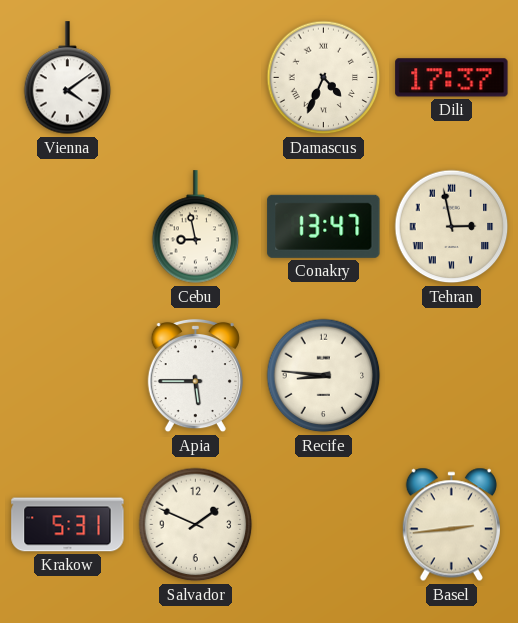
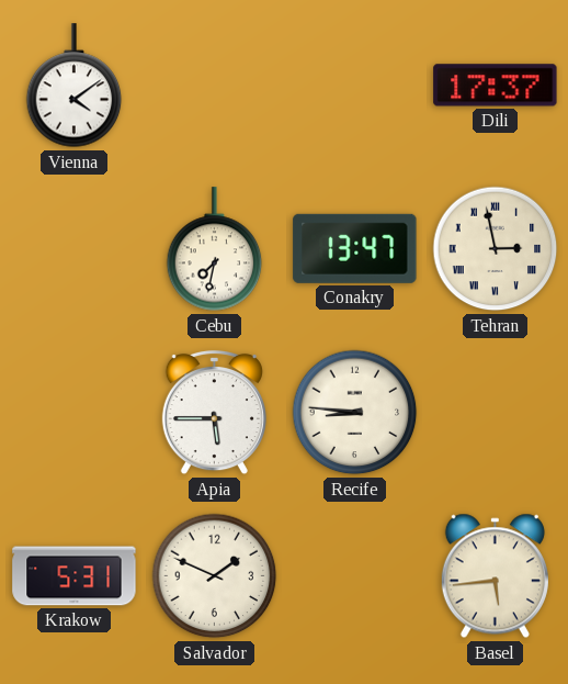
Damascus: 4:34 -> none
Cebu: 8:58 -> 7:32
Basel: 2:44 -> 5:44
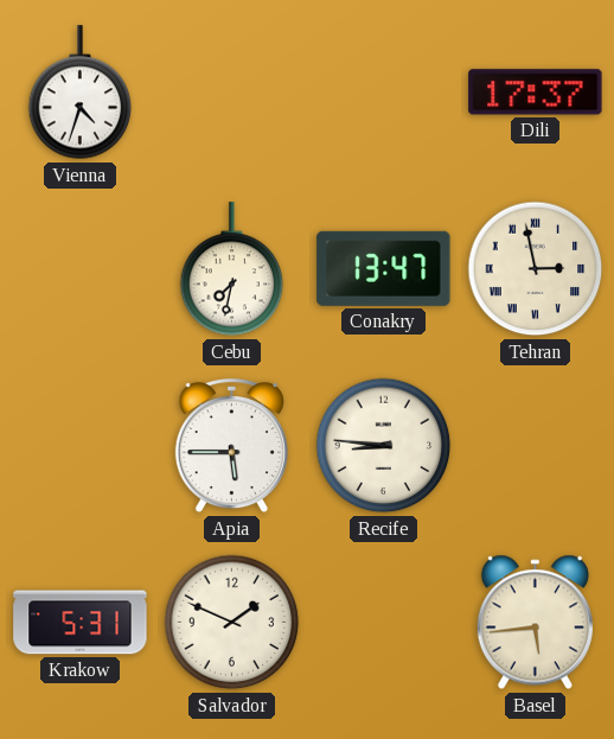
Vienna: 4:09 -> 4:33
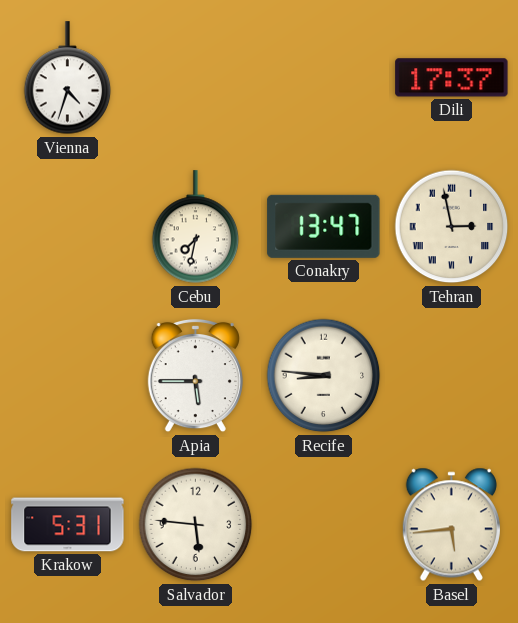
Salvador: 1:49 -> 5:46
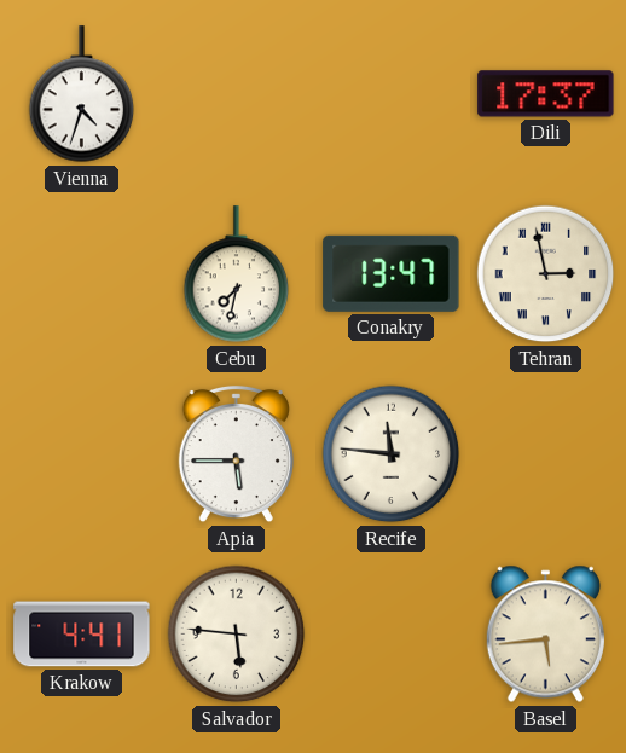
Recife: 8:46 -> 11:46
Krakow: 5:31 -> 4:41
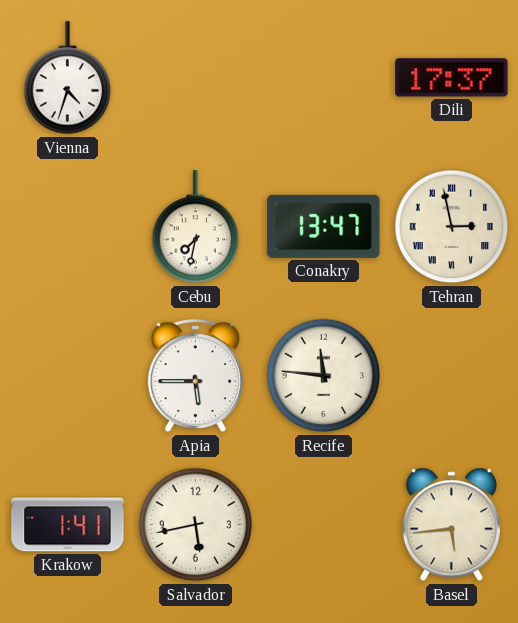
Krakow: 4:41 -> 1:41
Salvador: 5:46 -> 5:43
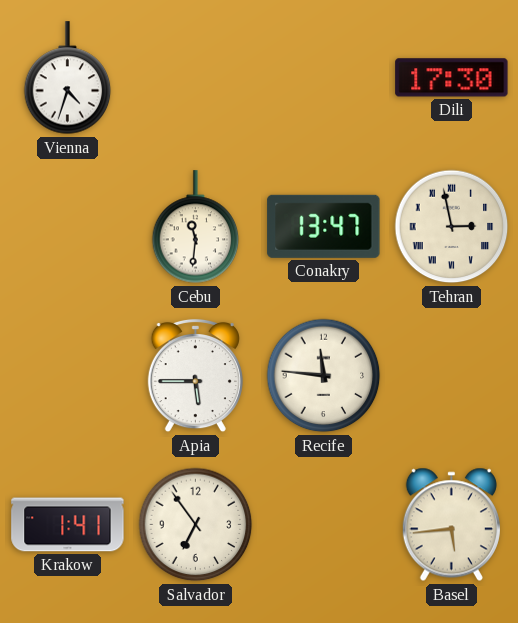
Dili: 17:37 -> 17:30
Cebu: 7:32 -> 11:31
Salvador: 5:43 -> 6:54
